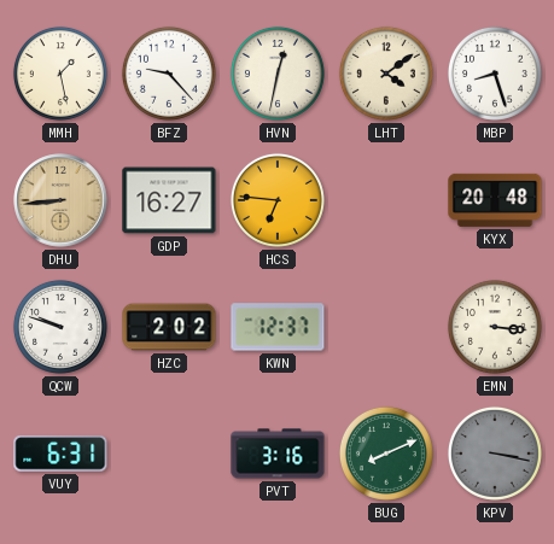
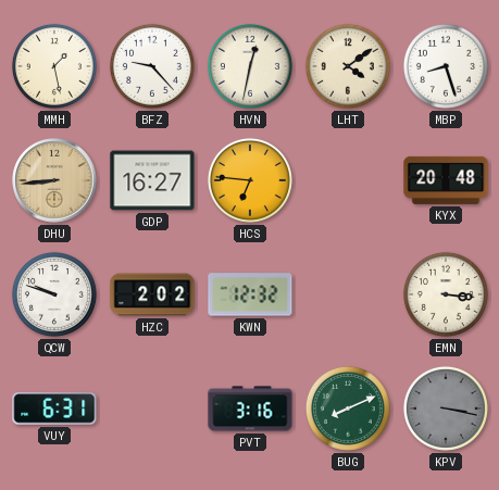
KWN: 12:37 -> 12:32
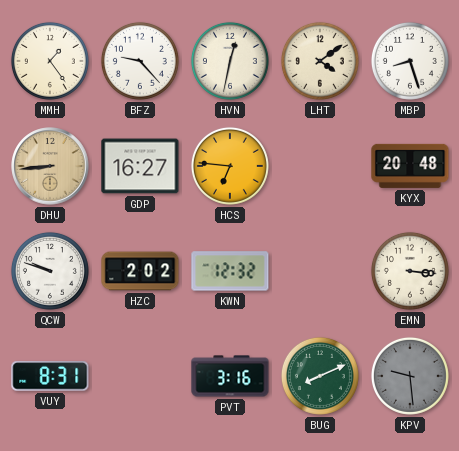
MMH: 1:28 -> 1:24
VUY: 6:31 -> 8:31
KPV: 3:17 -> 9:29
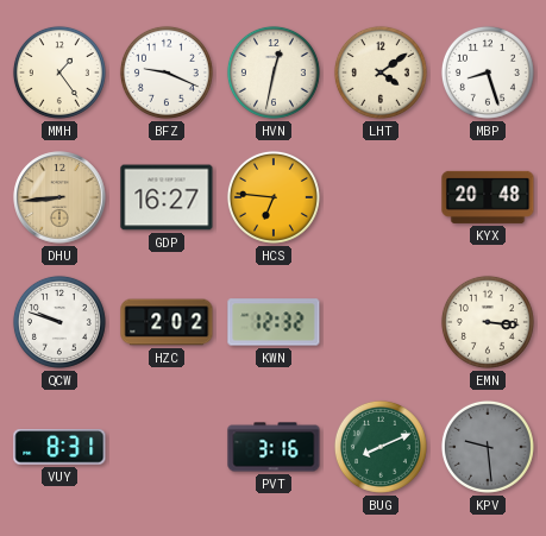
BFZ: 9:23 -> 9:19
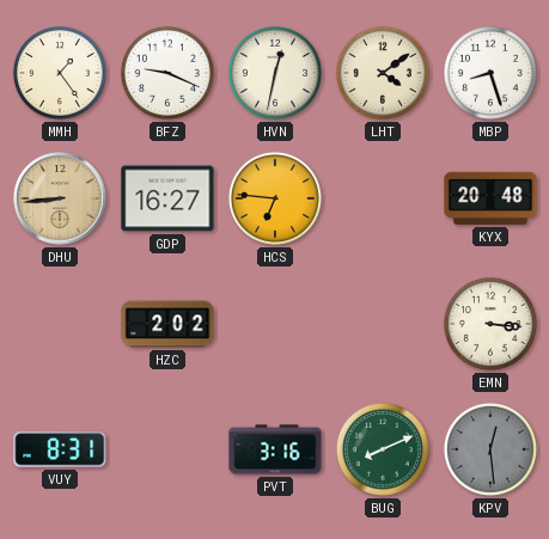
QCW: 9:48 -> none
KWN: 12:32 -> none
KPV: 9:29 -> 12:29
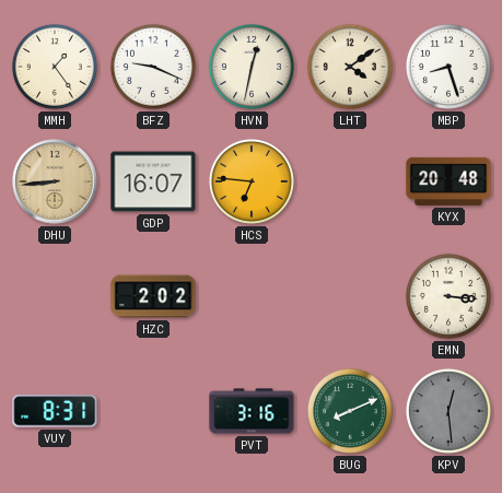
GDP: 16:27 -> 16:07
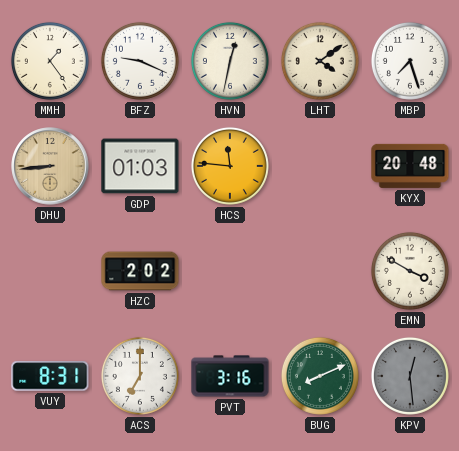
MBP: 8:27 -> 7:27
GDP: 16:07 -> 01:03
HCS: 6:46 -> 11:46
EMN: 3:16 -> 3:50
ACS: none -> 7:00
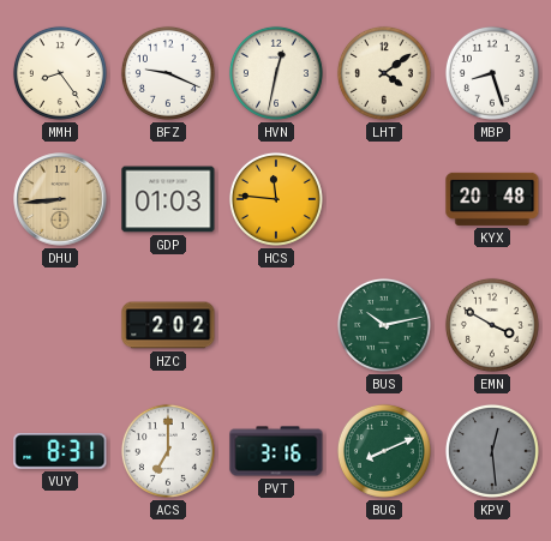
MMH: 1:24 -> 8:24
MBP: 7:27 -> 8:27
BUS: none -> 10:13
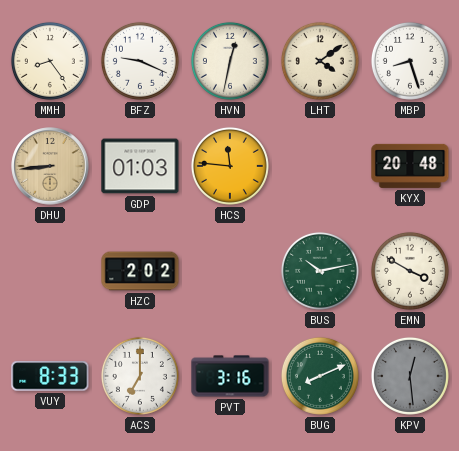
VUY: 8:31 -> 8:33
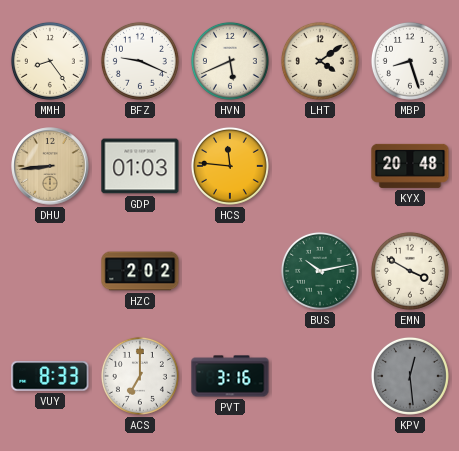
HVN: 12:32 -> 5:41
BUG: 8:11 -> none
